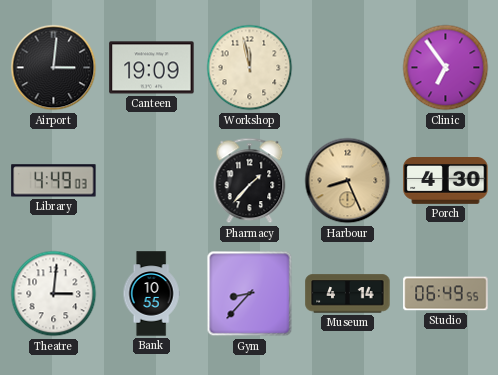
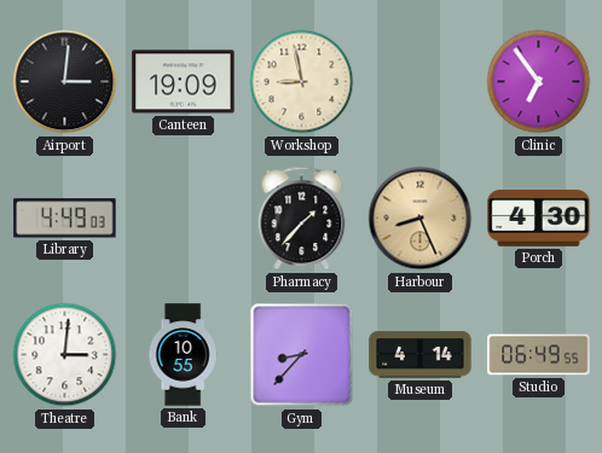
Workshop: 11:58 -> 8:58
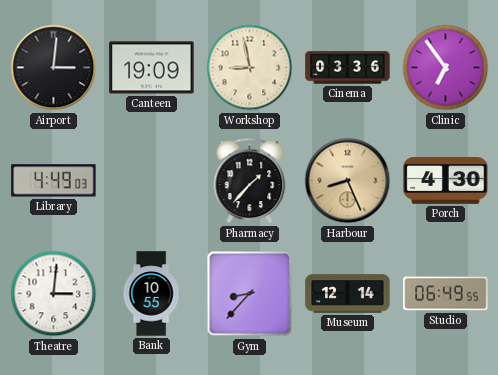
Cinema: none -> 03:36
Museum: 4:14 -> 12:14
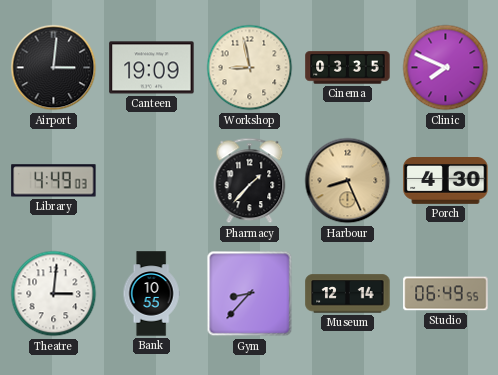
Cinema: 03:36 -> 03:35
Clinic: 6:54 -> 7:49
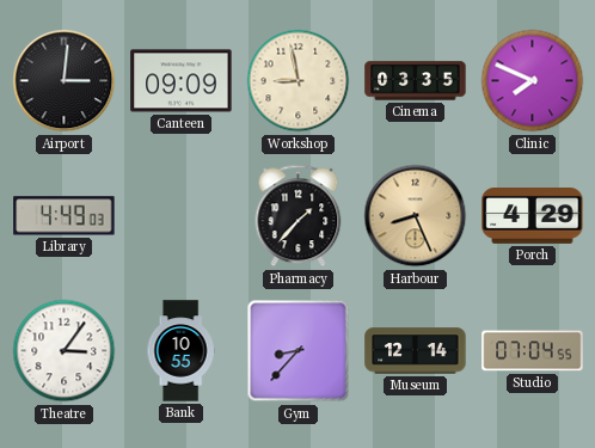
Canteen: 19:09 -> 09:09
Porch: 4:30 -> 4:29
Theatre: 3:01 -> 3:06
Studio: 06:49 -> 07:04
